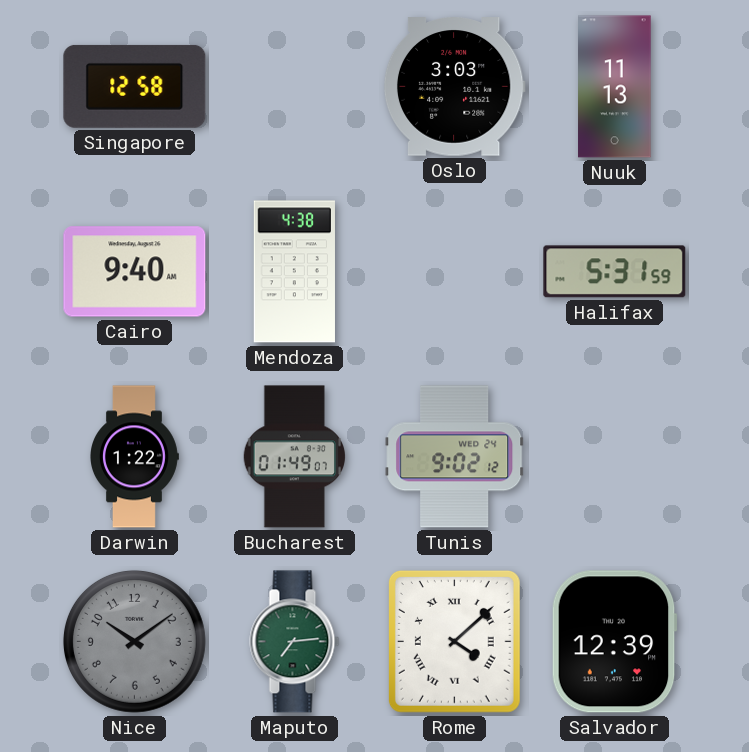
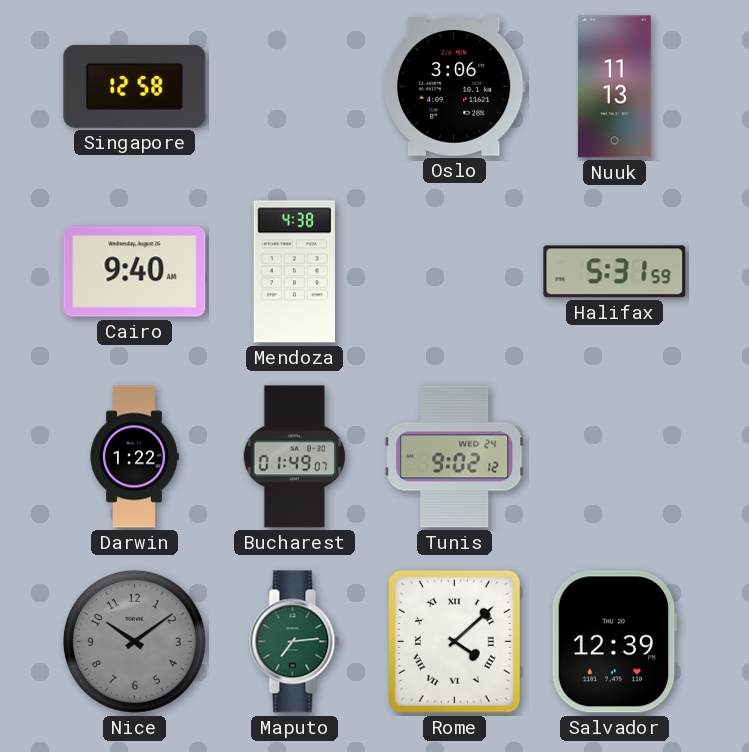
Oslo: 3:03 -> 3:06
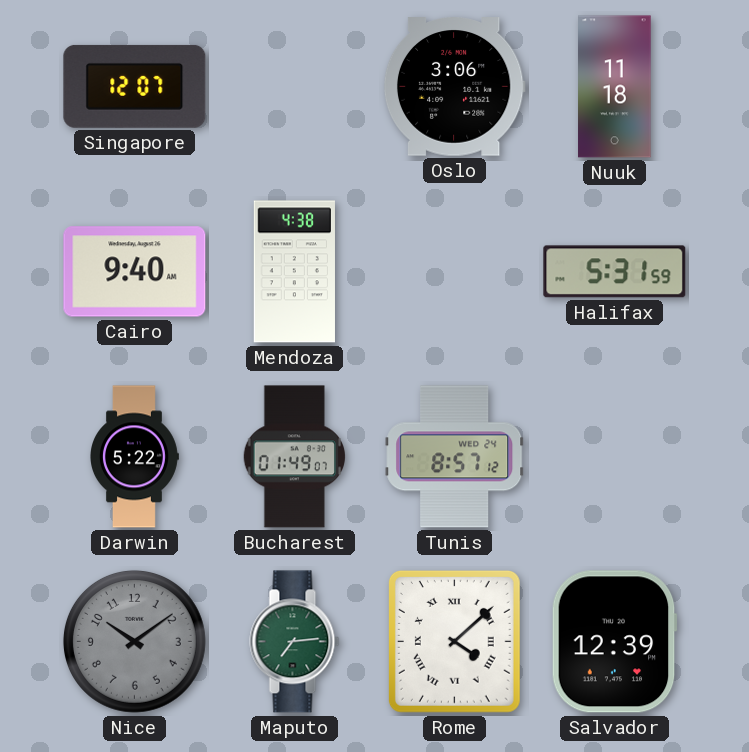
Singapore: 12:58 -> 12:07
Nuuk: 11:13 -> 11:18
Darwin: 1:22 -> 5:22
Tunis: 9:02 -> 8:57
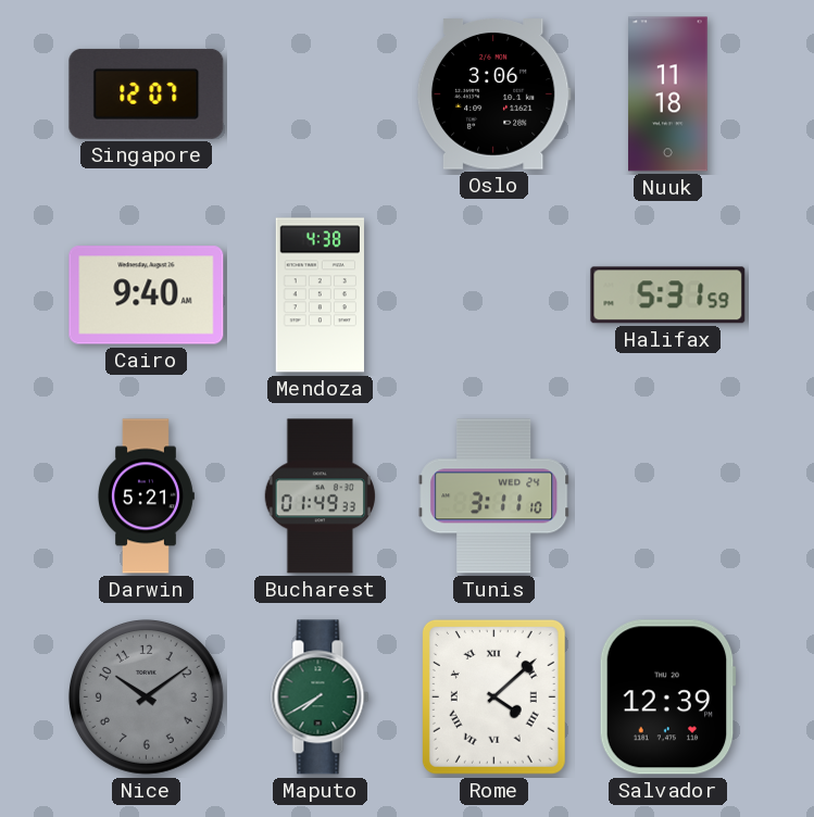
Darwin: 5:22 -> 5:21
Bucharest: 01:49:07 -> 01:49:33
Tunis: 8:57 -> 3:11
Maputo: 7:14 -> 7:40
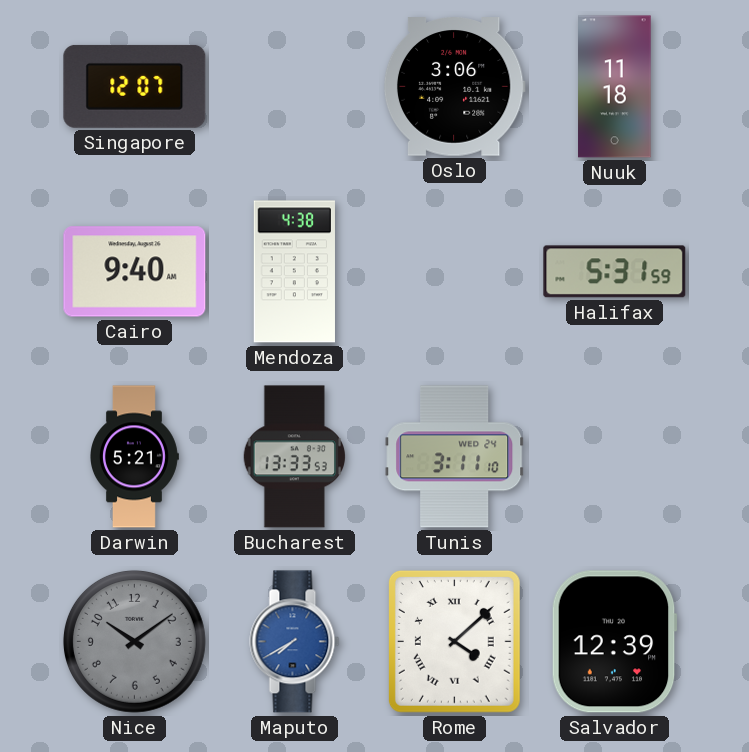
Bucharest: 01:49 -> 13:33
Maputo dial: green -> blue
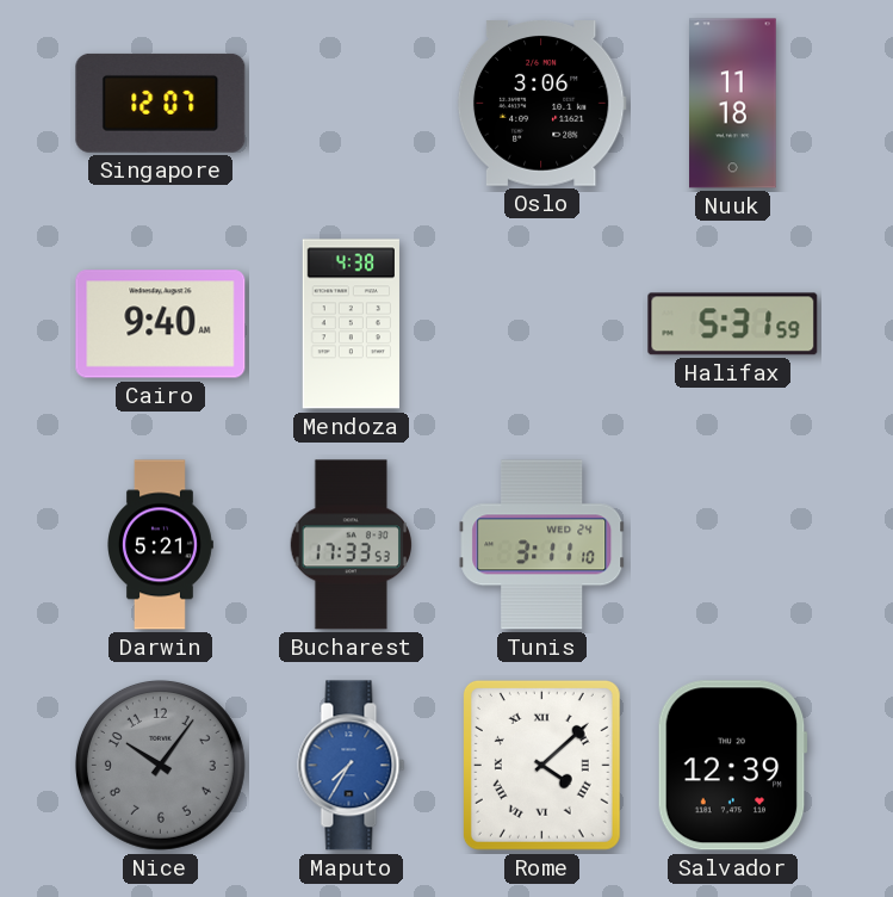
Bucharest: 13:33 -> 17:33
Nice: 10:09 -> 10:06
Maputo: 7:40 -> 7:35
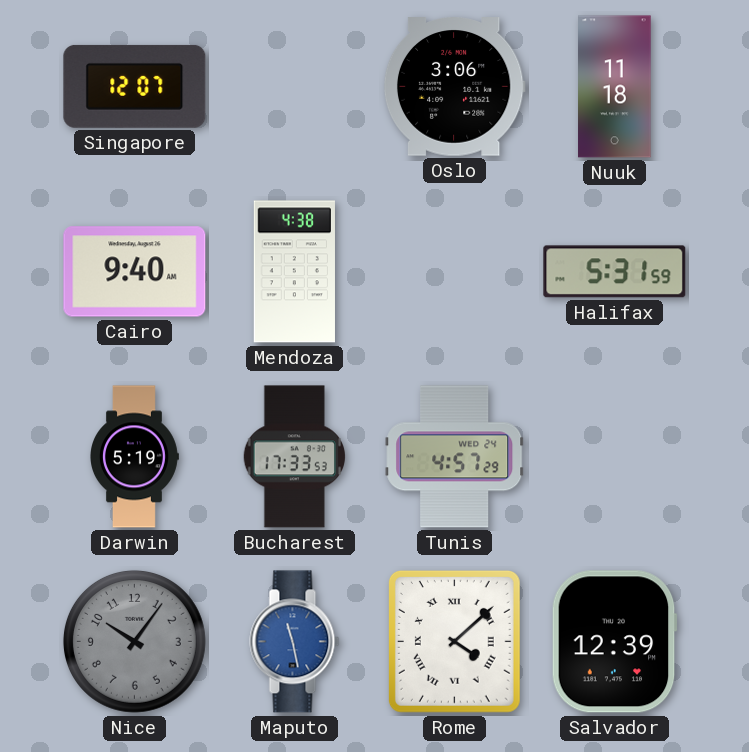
Darwin: 5:21 -> 5:19
Tunis: 3:11 -> 4:57
Maputo: 7:35 -> 11:28
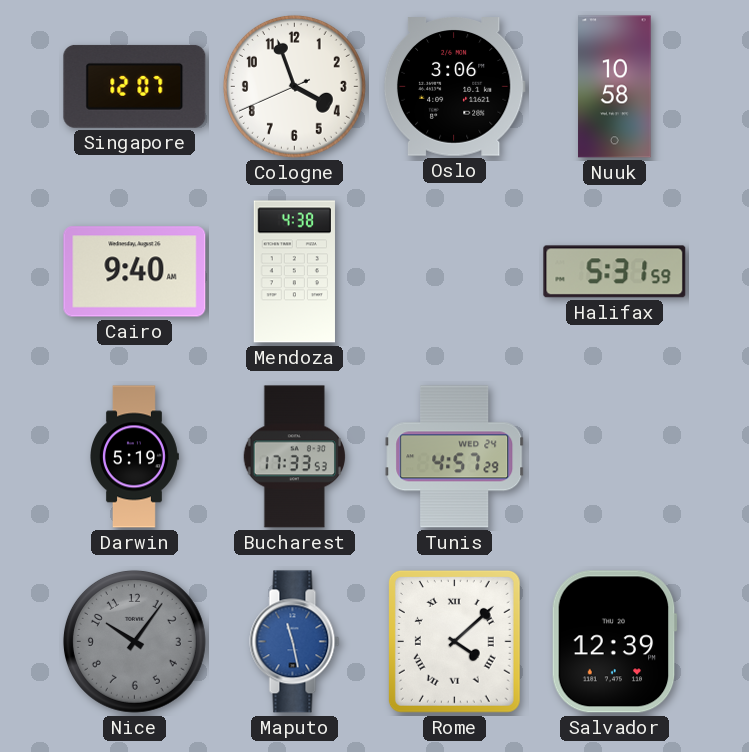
Cologne: none -> 3:56
Nuuk: 11:18 -> 10:58
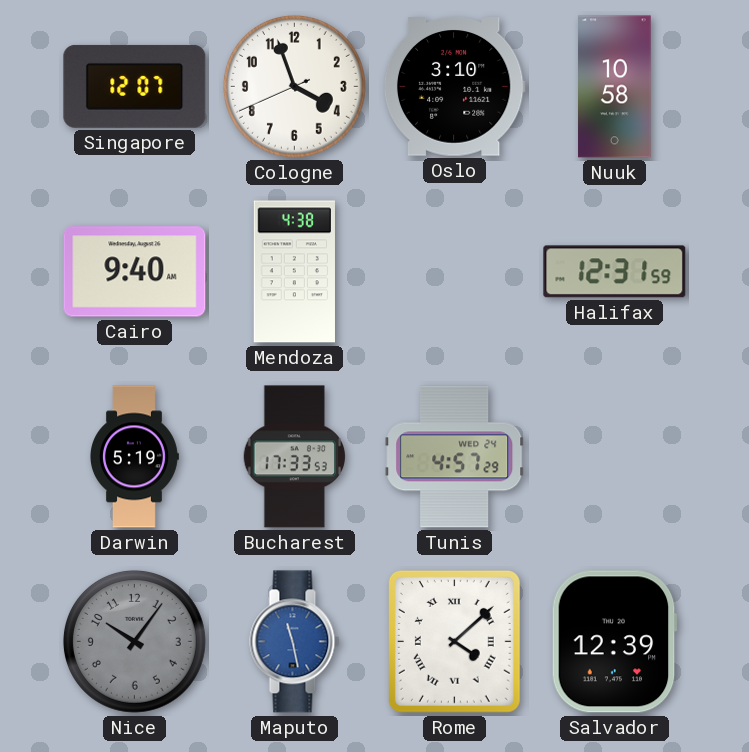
Oslo: 3:06 -> 3:10
Halifax: 5:31 -> 12:31
